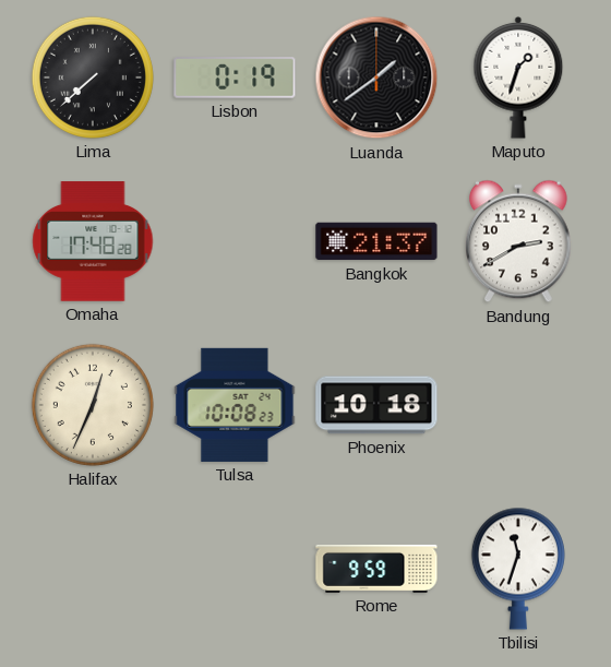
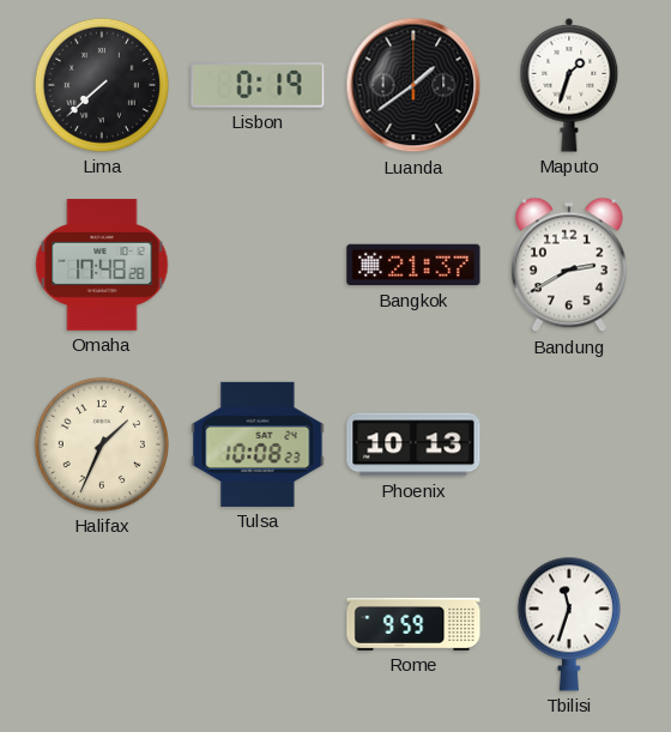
Halifax: 12:34 -> 1:34
Phoenix: 10:18 -> 10:13
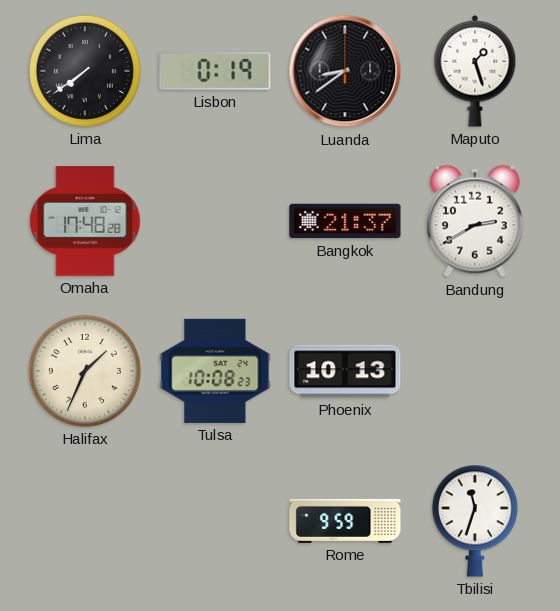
Lima: 7:38 -> 7:39
Luanda: 1:39 -> 8:39
Maputo: 1:33 -> 1:27
